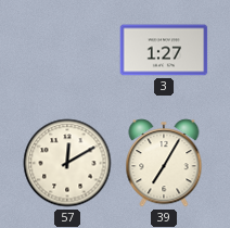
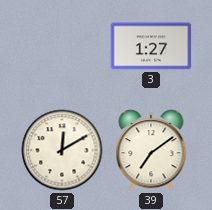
39: 7:05 -> 7:09
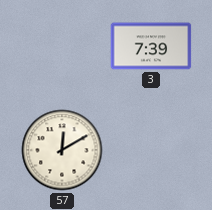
3: 1:27 -> 7:39
39: 7:09 -> none
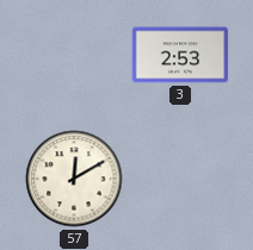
3: 7:39 -> 2:53
